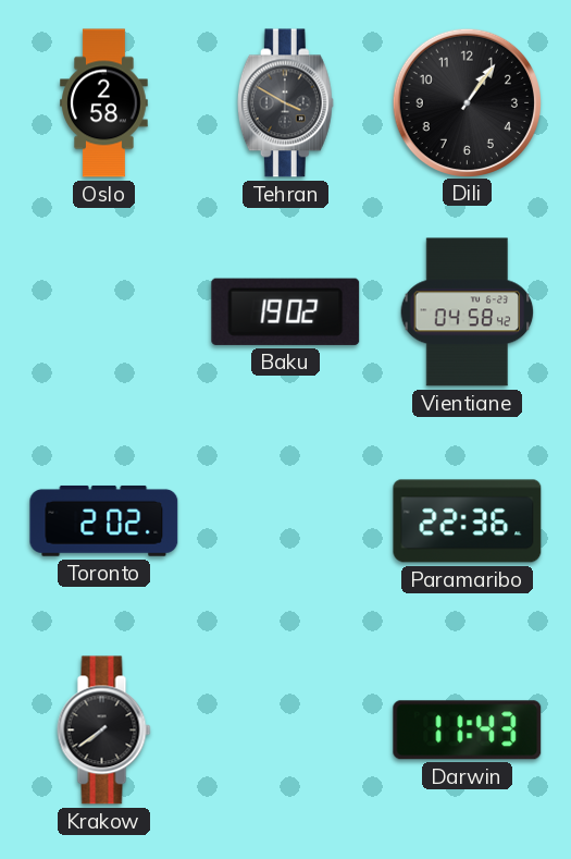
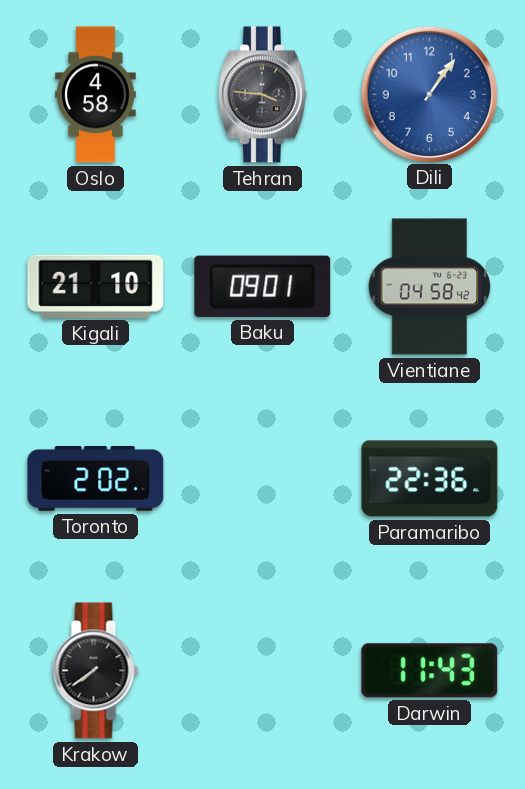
Oslo: 2:58 -> 4:58
Tehran: 3:50 -> 3:46
Dili dial: black -> blue
Kigali: none -> 21:10
Baku: 19:02 -> 09:01
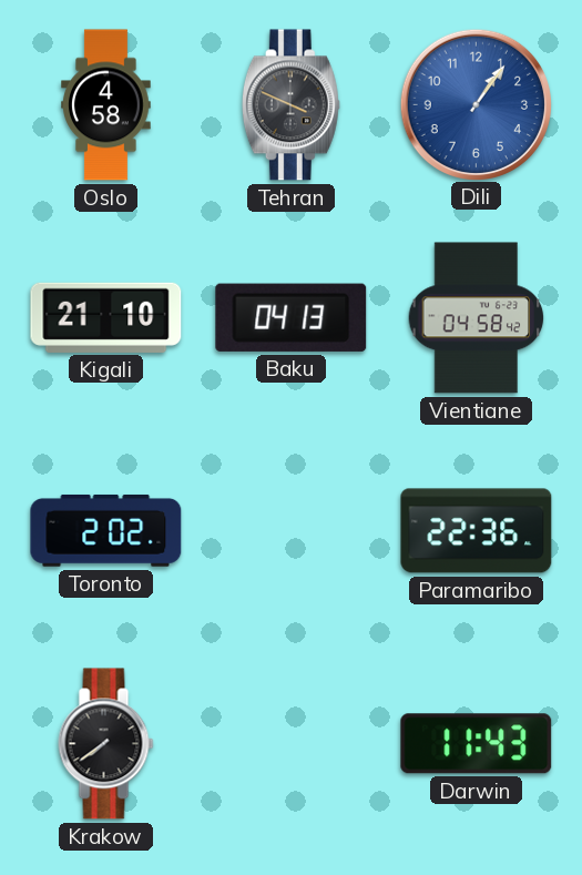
Tehran: 3:46 -> 3:49
Baku: 09:01 -> 04:13
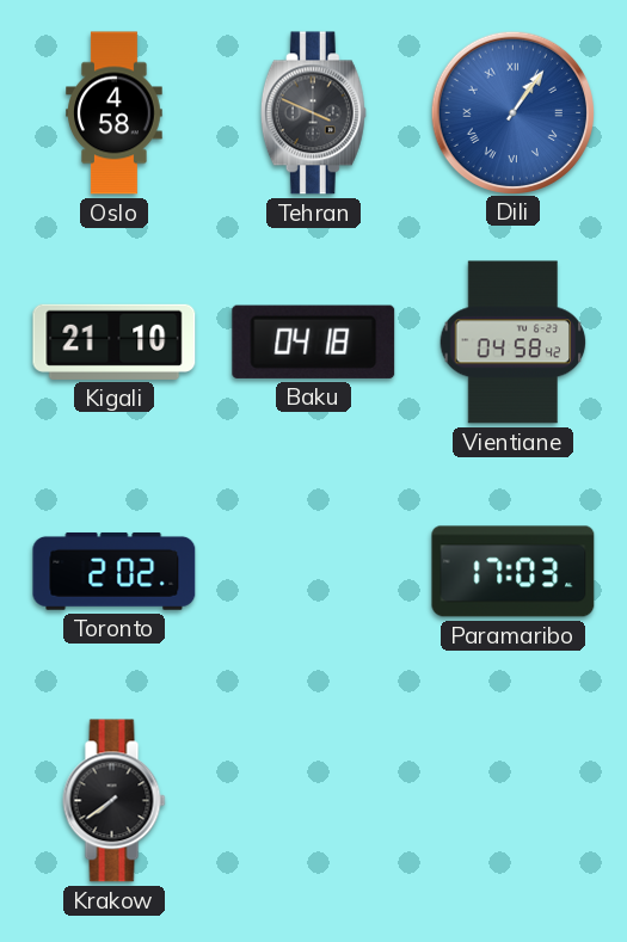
Dili numerals: Arabic -> Roman
Baku: 04:13 -> 04:18
Paramaribo: 22:36 -> 17:03
Darwin: 11:43 -> none
